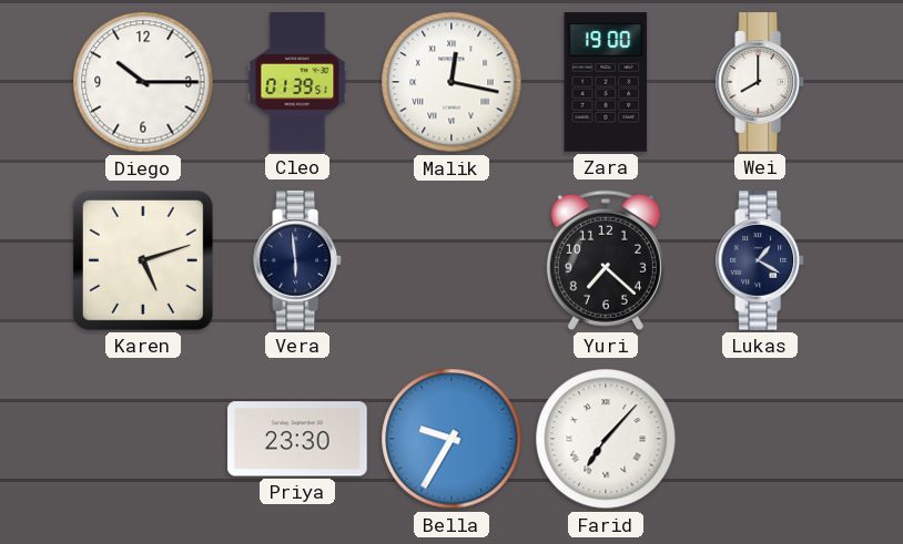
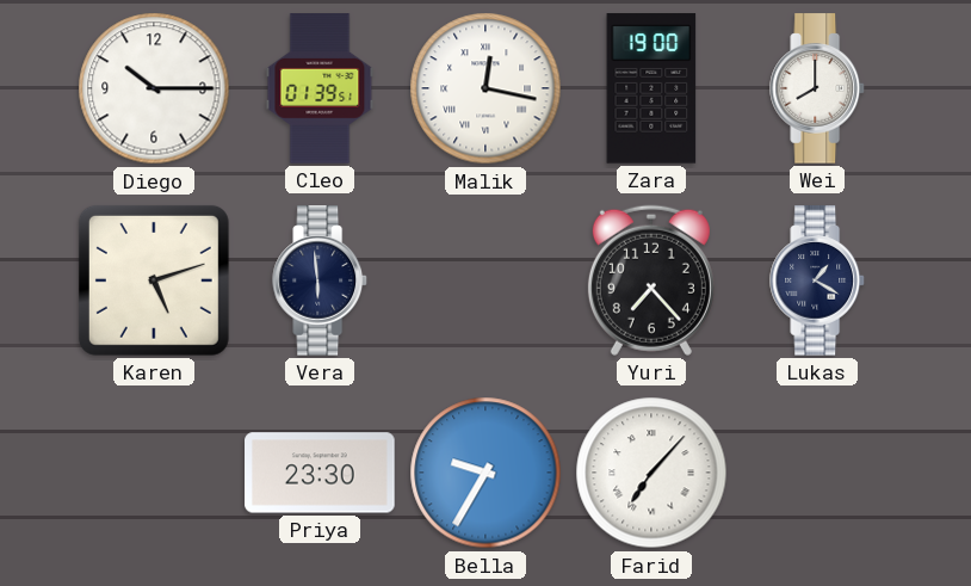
Yuri: 7:22 -> 7:23
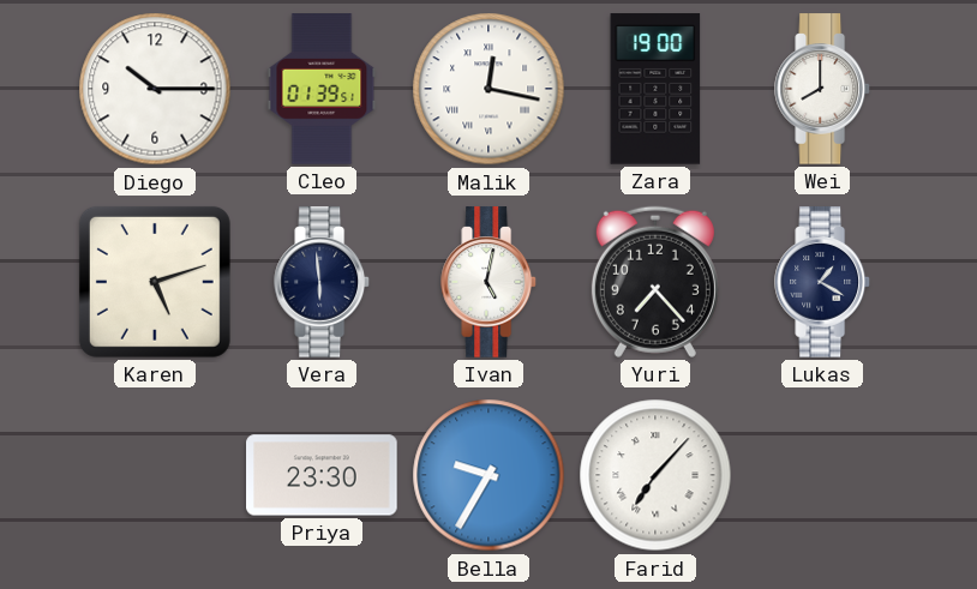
Ivan: none -> 5:02
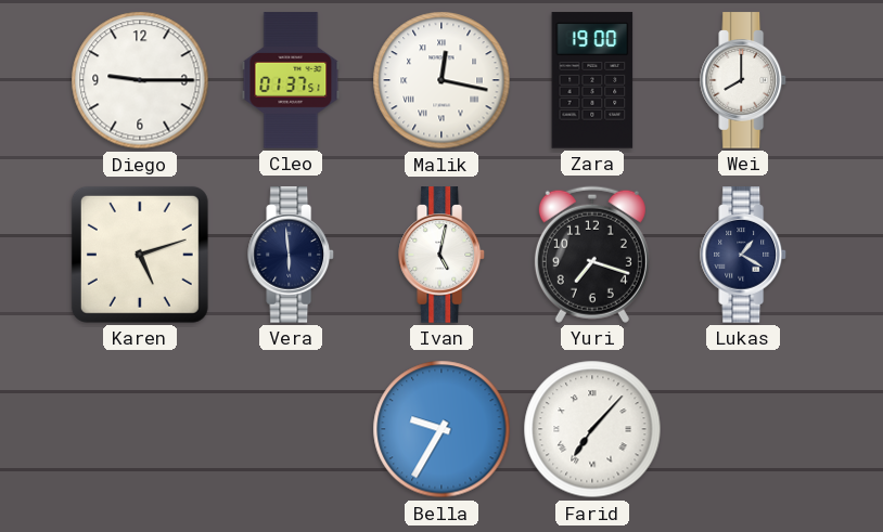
Diego: 10:15 -> 9:15
Cleo: 01:39 -> 01:37
Yuri: 7:23 -> 7:18
Priya: 23:30 -> none
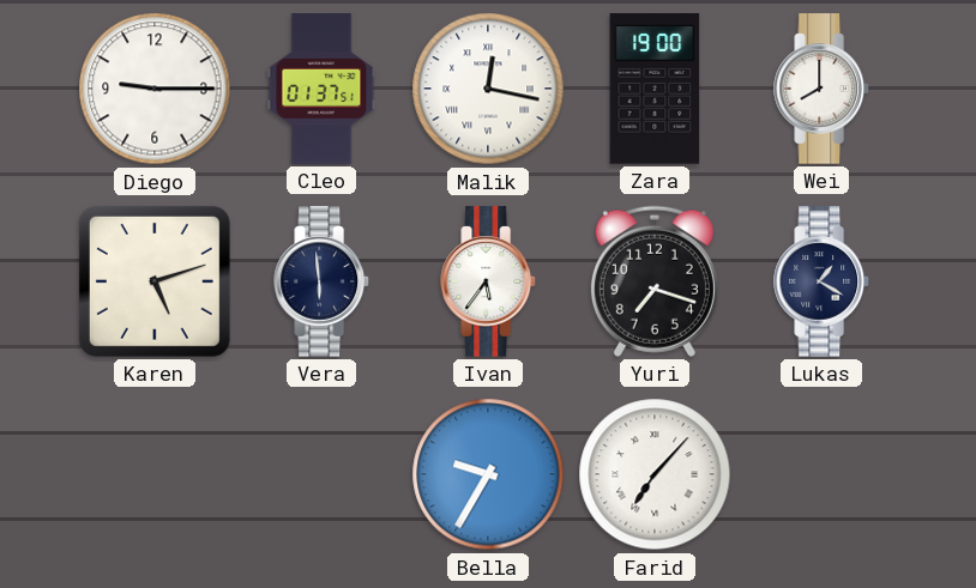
Ivan: 5:02 -> 5:36
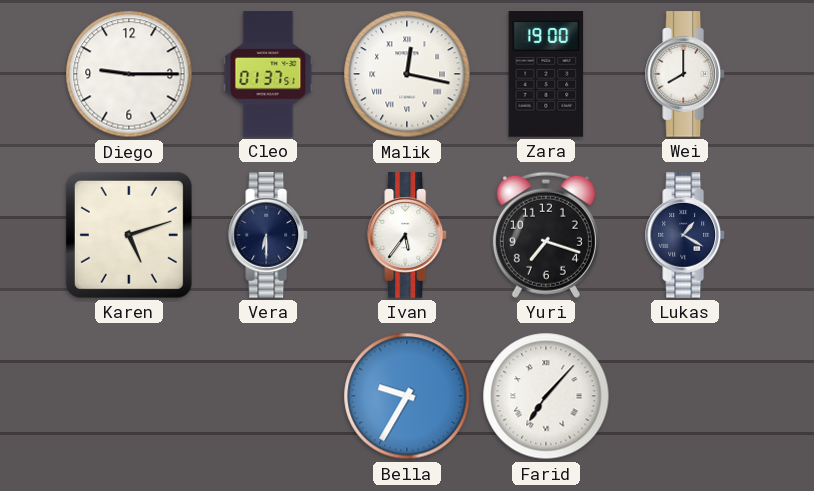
Vera: 5:59 -> 6:30
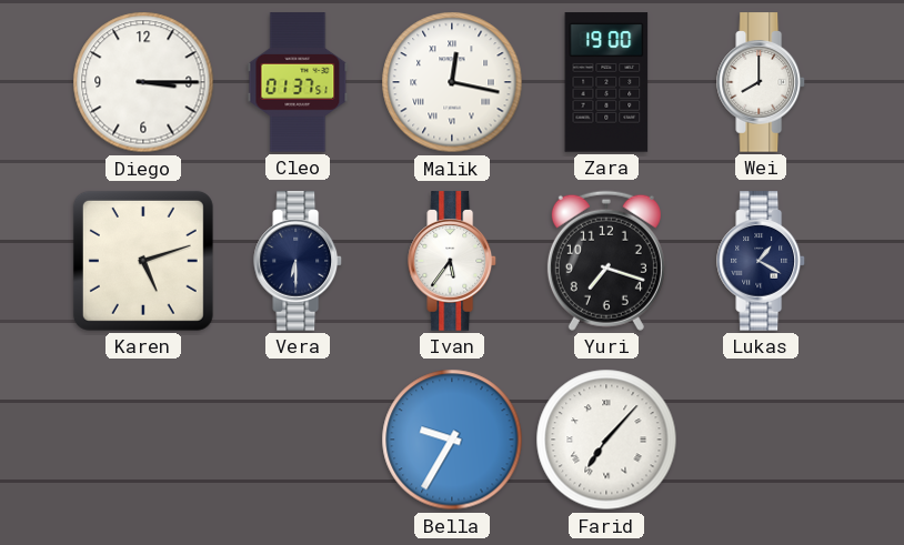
Diego: 9:15 -> 3:15
